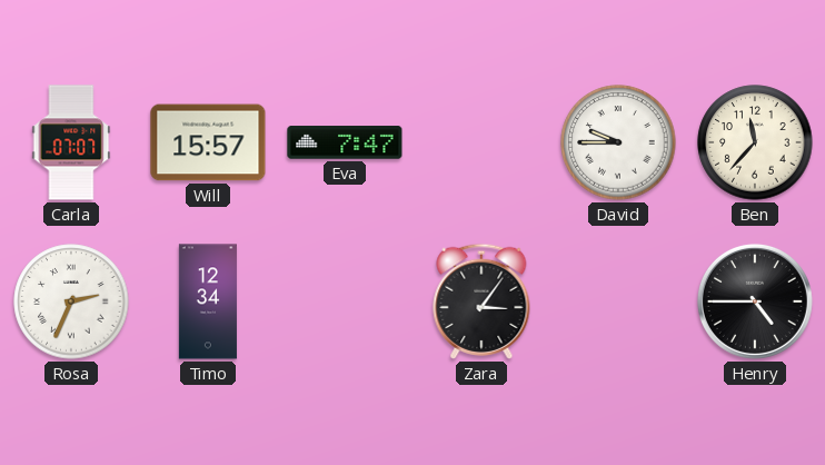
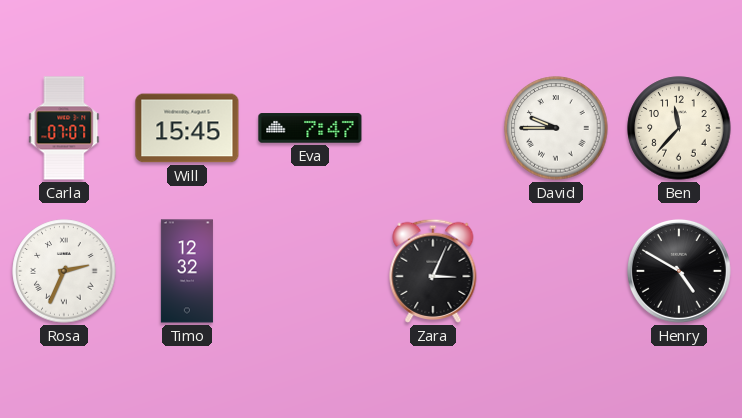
Will: 15:57 -> 15:45
Timo: 12:34 -> 12:32
Zara: 3:06 -> 3:04
Henry: 4:45 -> 4:50
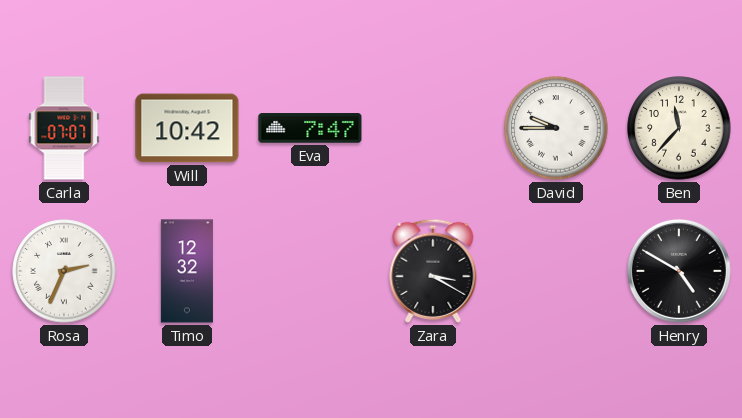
Will: 15:45 -> 10:42
Zara: 3:04 -> 3:20
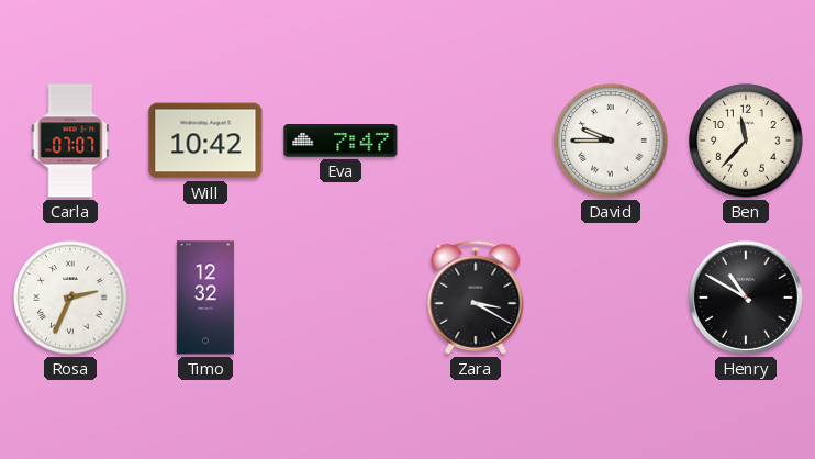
Henry: 4:50 -> 10:50
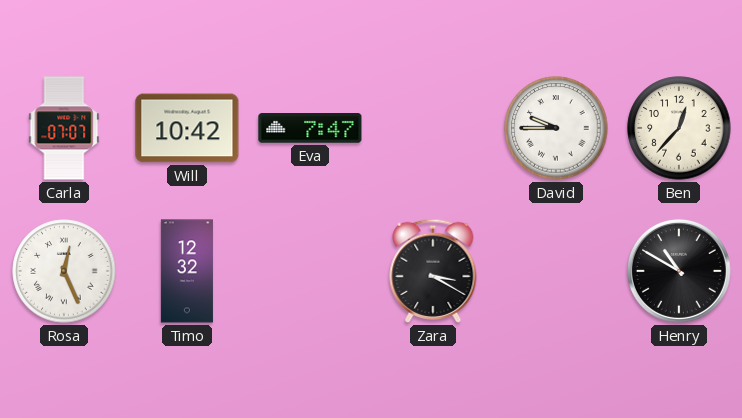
Ben: 11:37 -> 12:37
Rosa: 2:34 -> 12:26
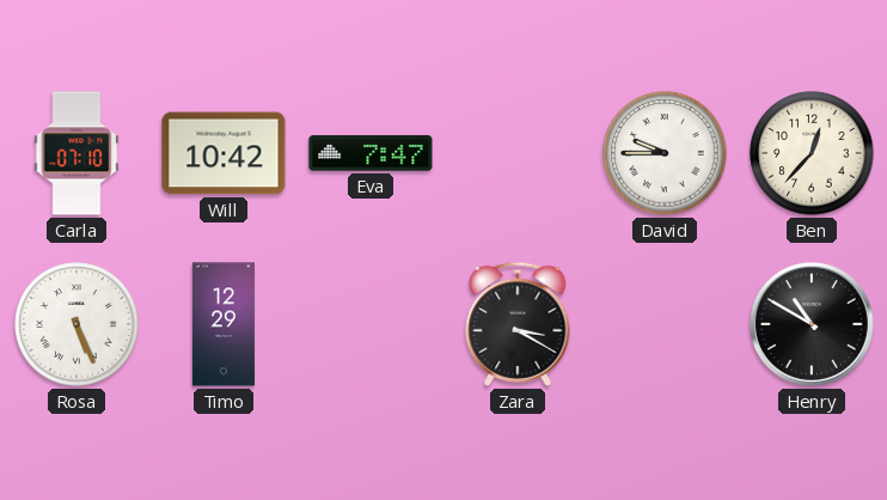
Carla: 07:07 -> 07:10
Rosa: 12:26 -> 5:26
Timo: 12:32 -> 12:29
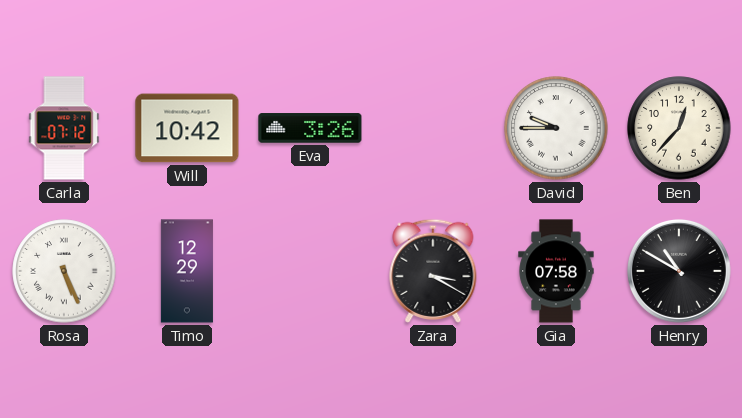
Carla: 07:10 -> 07:12
Eva: 7:47 -> 3:26
Gia: none -> 07:58
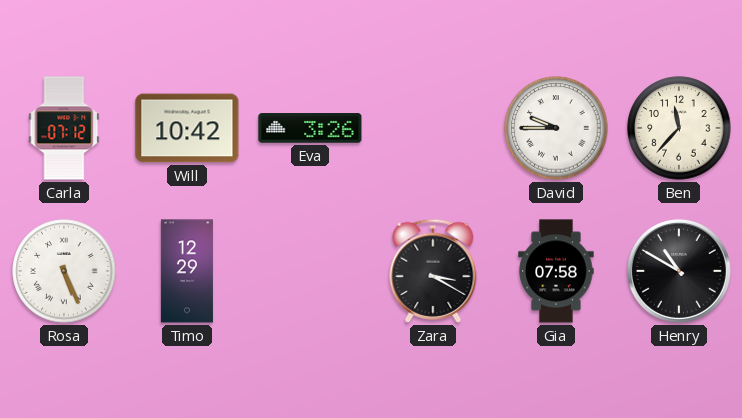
Ben: 12:37 -> 11:37
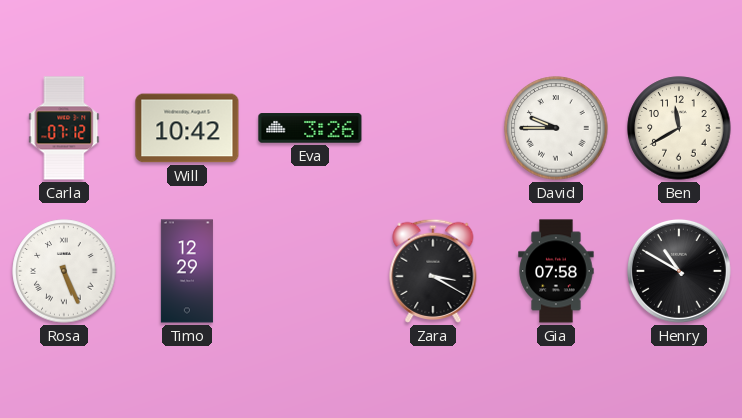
Ben: 11:37 -> 11:40
